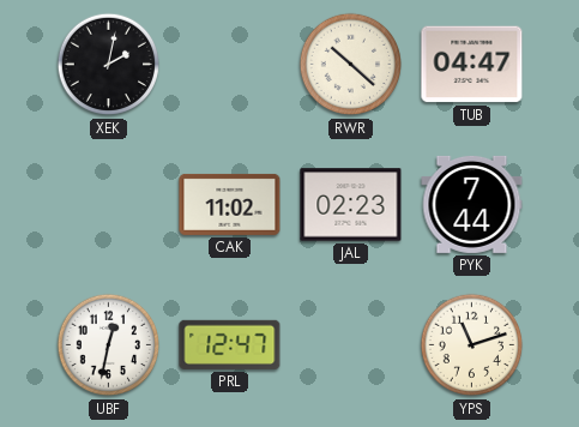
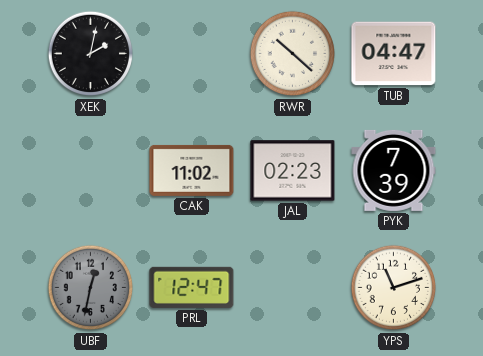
PYK: 7:44 -> 7:39
UBF dial: white -> grey
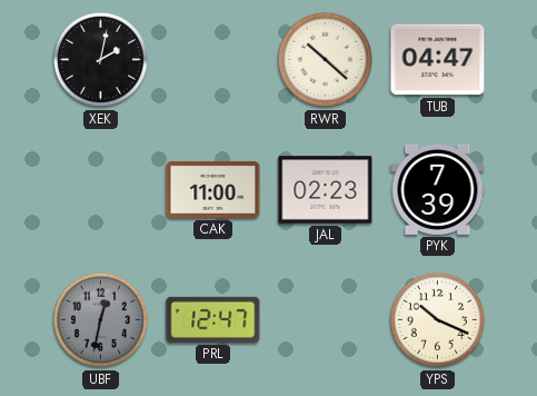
CAK: 11:02 -> 11:00
YPS: 11:12 -> 10:19
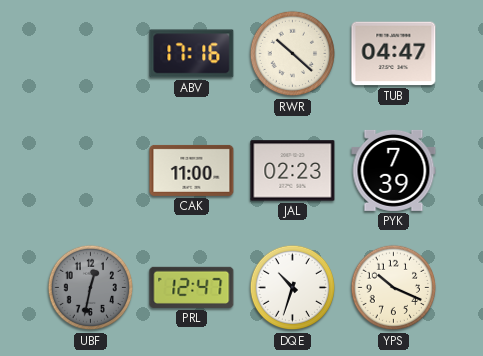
XEK: 2:02 -> none
ABV: none -> 17:16
DQE: none -> 10:33
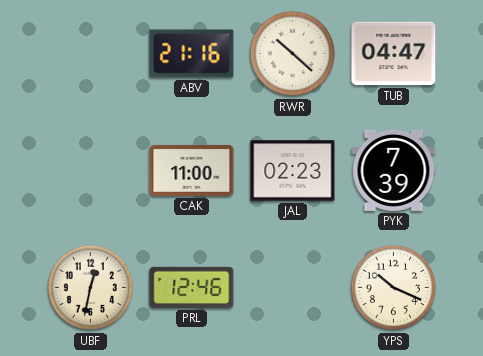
ABV: 17:16 -> 21:16
UBF dial: grey -> cream
PRL: 12:47 -> 12:46
DQE: 10:33 -> none
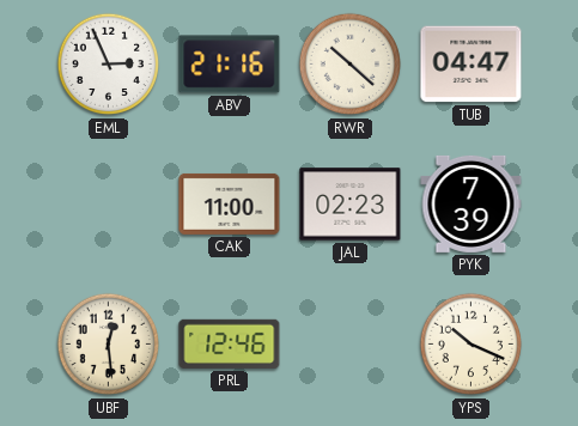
EML: none -> 2:56
UBF: 12:32 -> 12:29
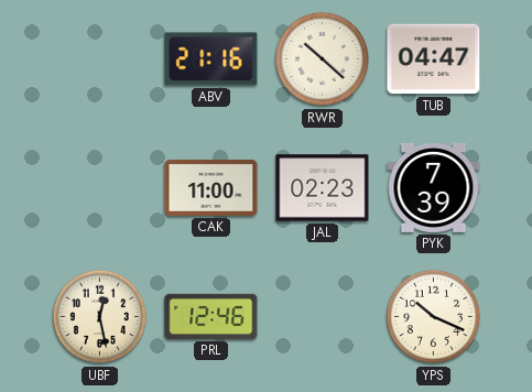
EML: 2:56 -> none
UBF: 12:29 -> 12:28
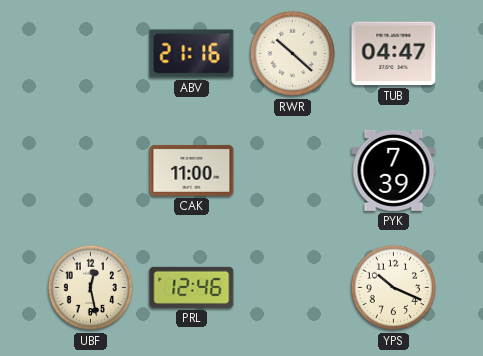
JAL: 02:23 -> none
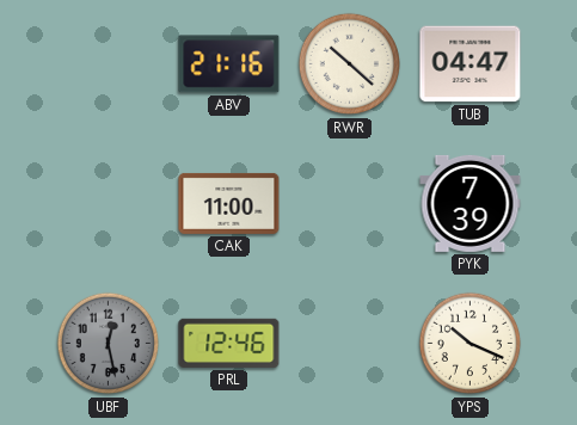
UBF dial: cream -> grey
